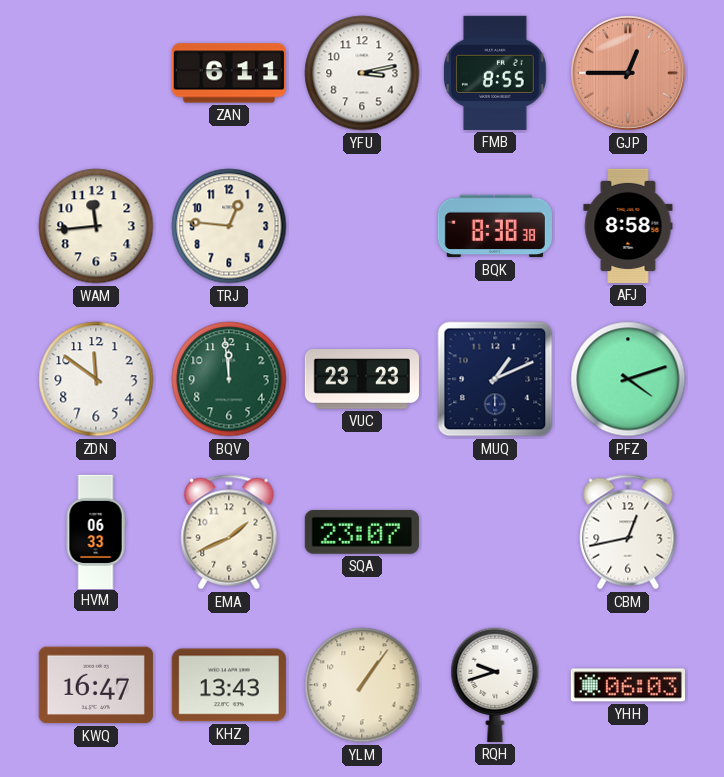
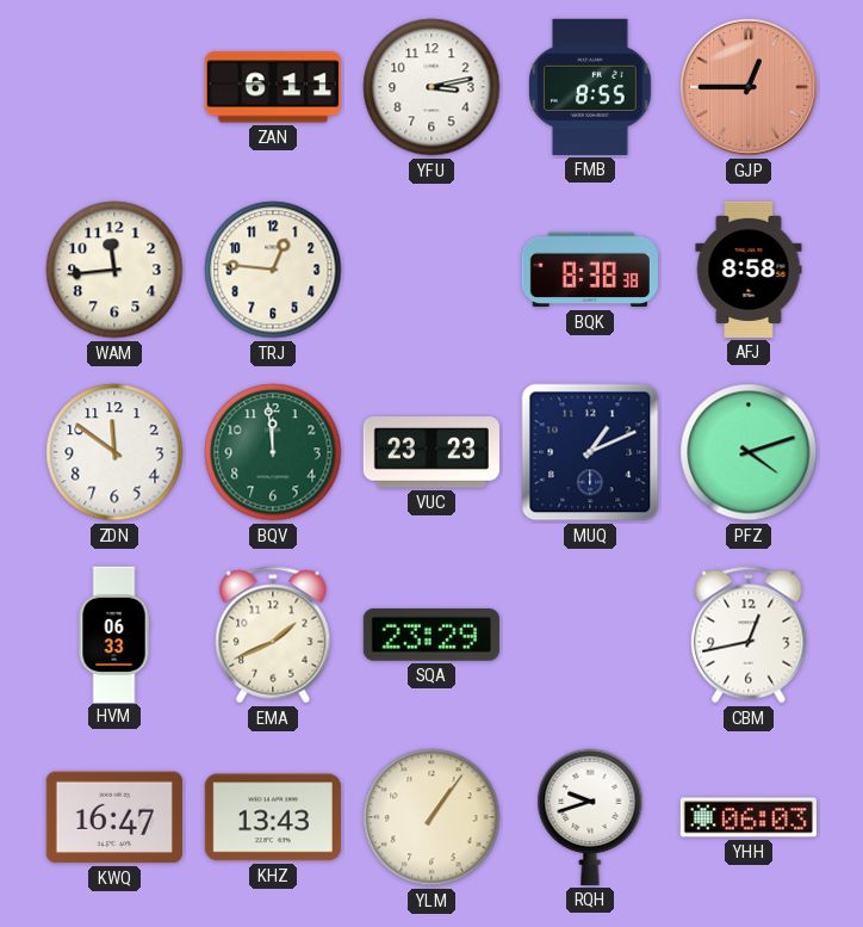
SQA: 23:07 -> 23:29
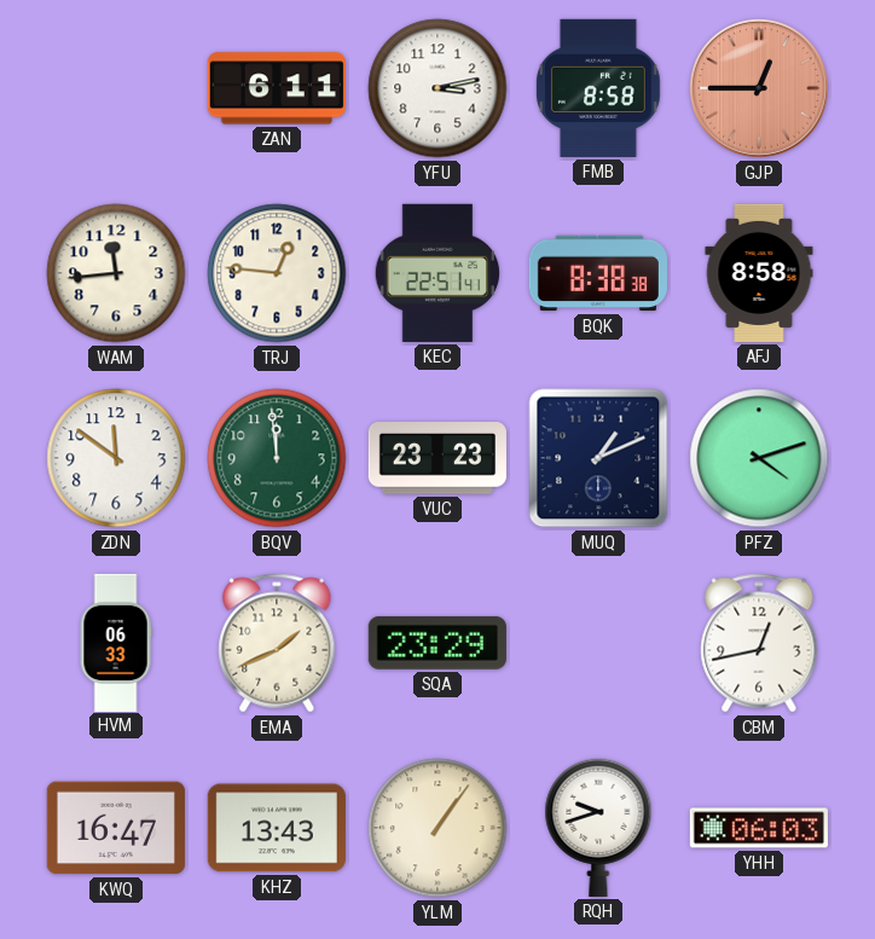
FMB: 8:55 -> 8:58
KEC: none -> 22:51
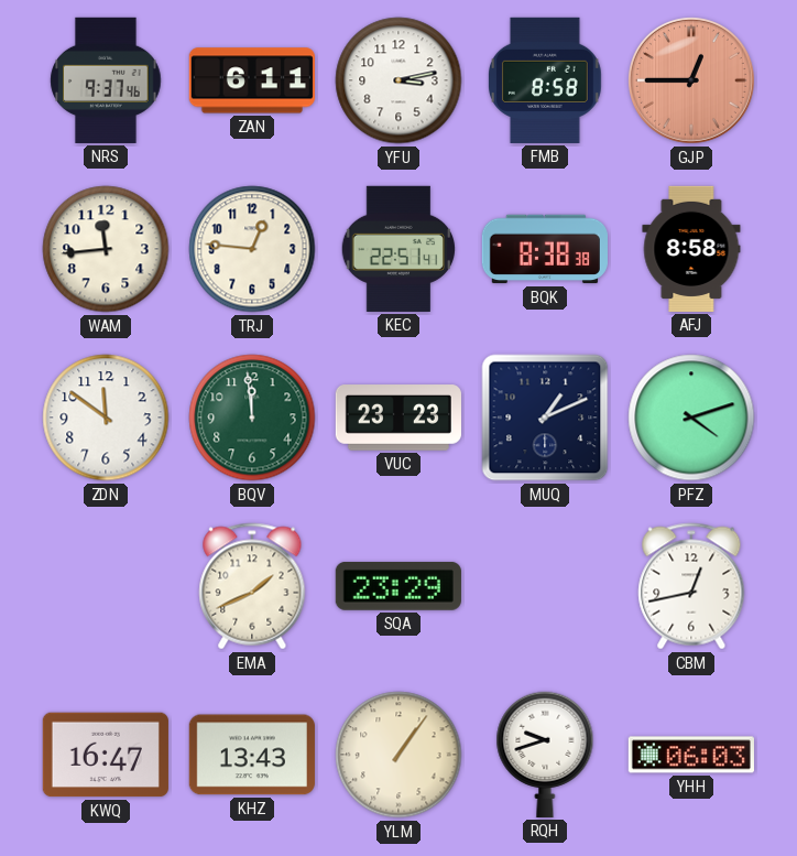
NRS: none -> 9:37
HVM: 06:33 -> none
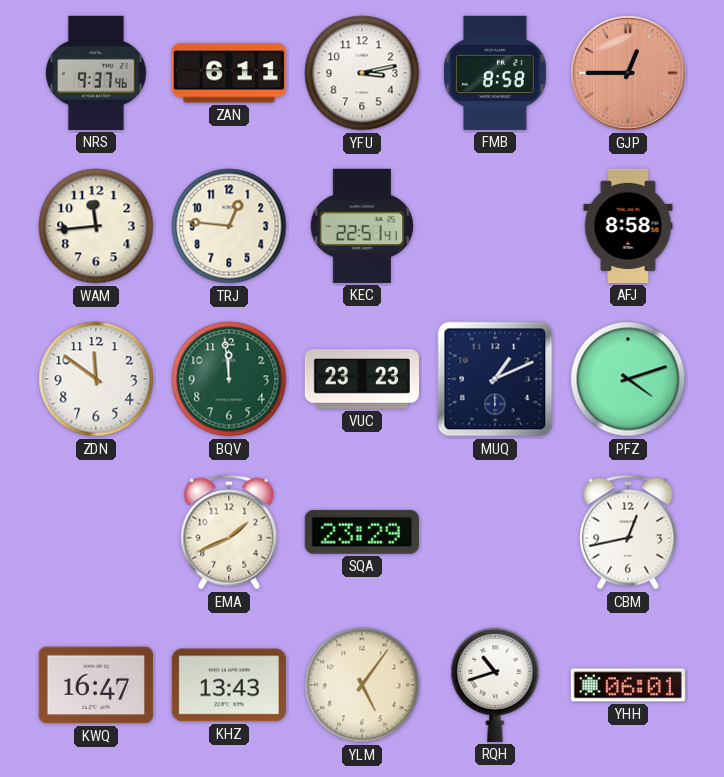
BQK: 8:38 -> none
YLM: 1:06 -> 5:06
RQH: 9:42 -> 10:42
YHH: 06:03 -> 06:01
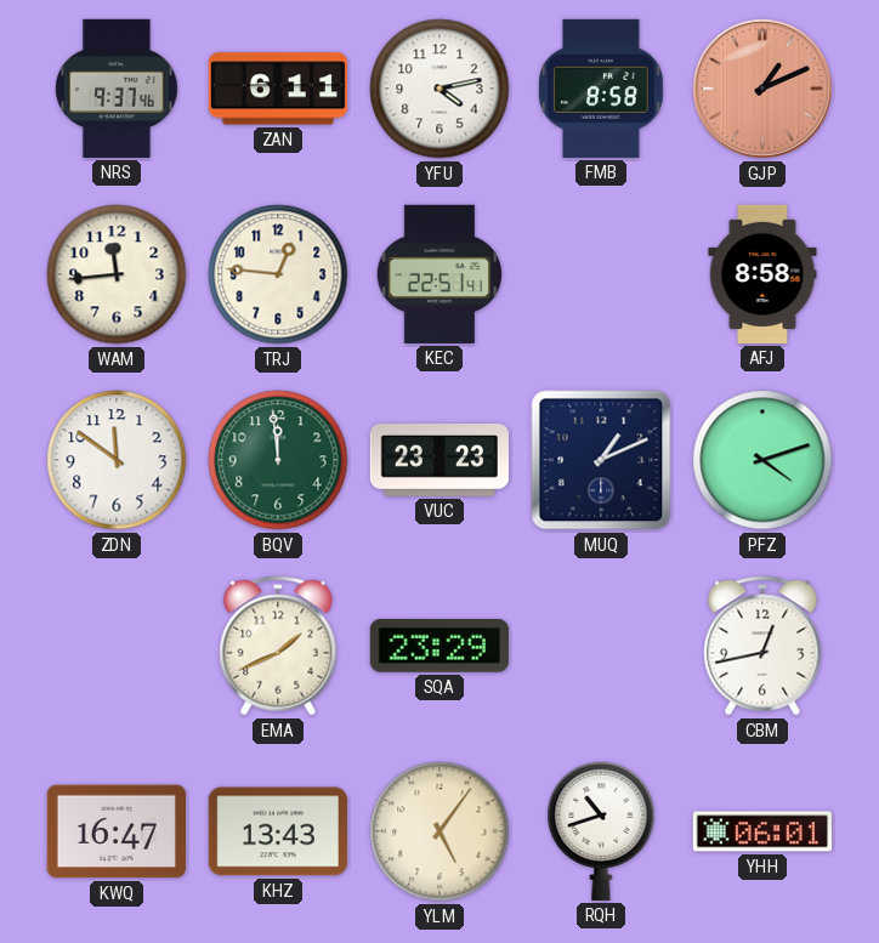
YFU: 3:13 -> 4:13
GJP: 12:45 -> 1:11
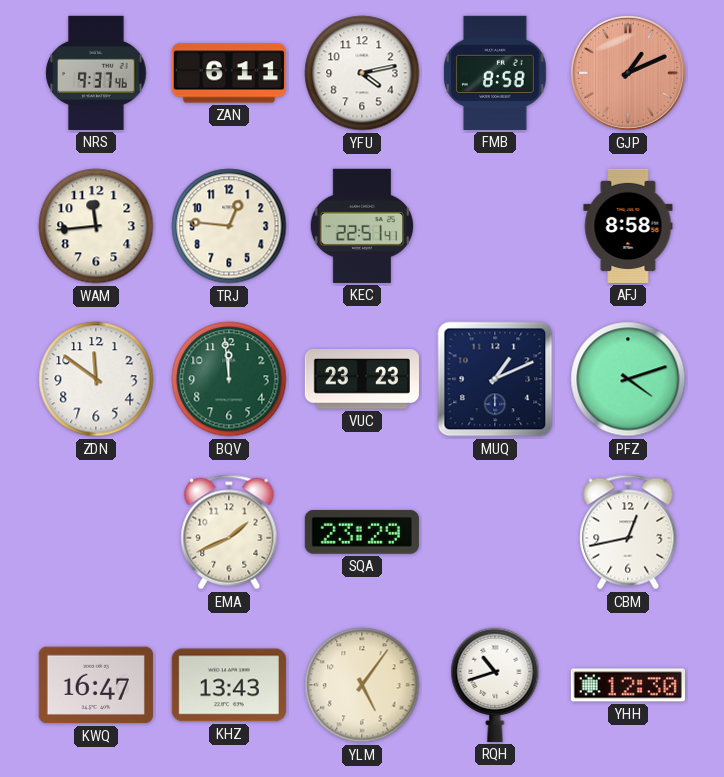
YHH: 06:01 -> 12:30
